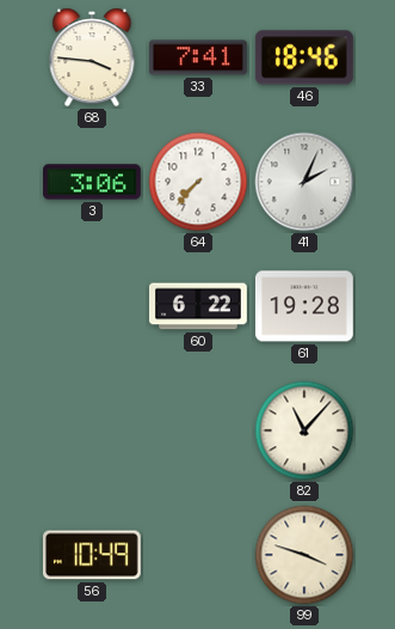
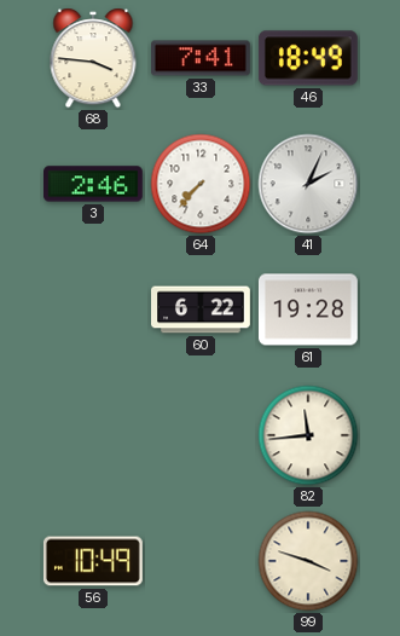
46: 18:46 -> 18:49
3: 3:06 -> 2:46
82: 11:07 -> 11:44
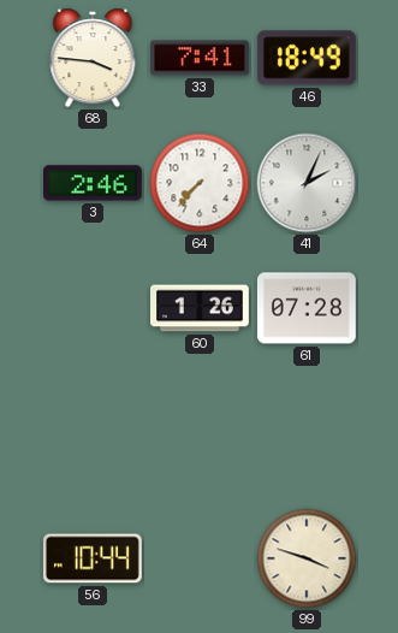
60: 6:22 -> 1:26
61: 19:28 -> 07:28
82: 11:44 -> none
56: 10:49 -> 10:44
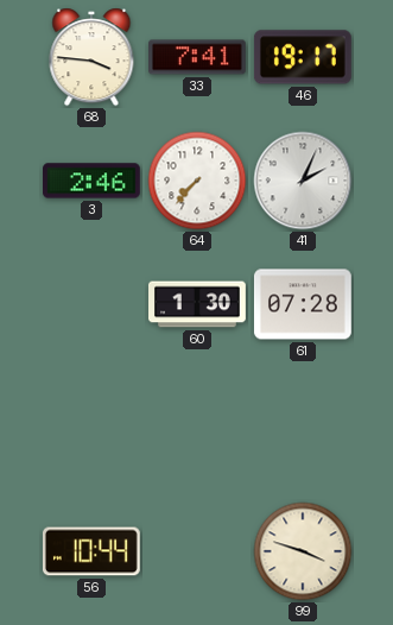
46: 18:49 -> 19:17
60: 1:26 -> 1:30
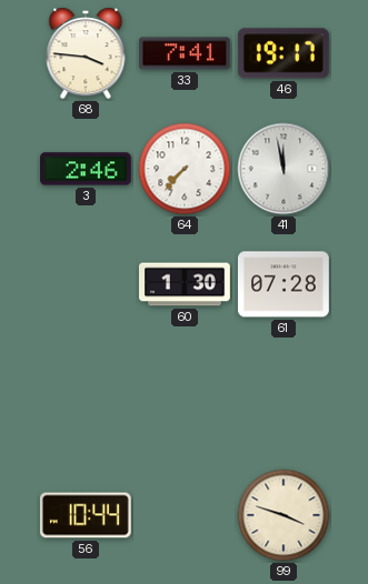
41: 2:04 -> 11:58
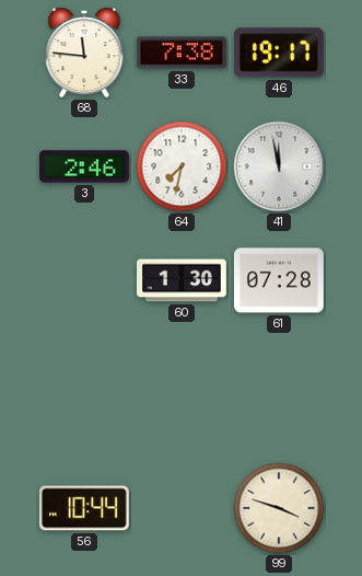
68: 3:46 -> 11:46
33: 7:41 -> 7:38
64: 7:37 -> 7:32
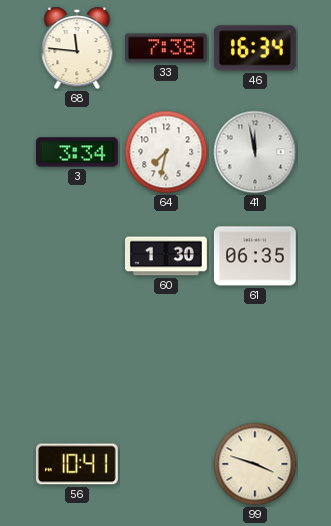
46: 19:17 -> 16:34
3: 2:46 -> 3:34
61: 07:28 -> 06:35
56: 10:44 -> 10:41
